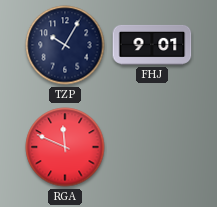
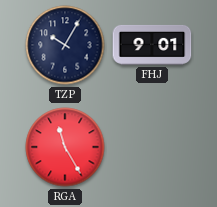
RGA: 11:49 -> 11:25
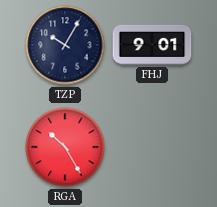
RGA: 11:25 -> 10:25
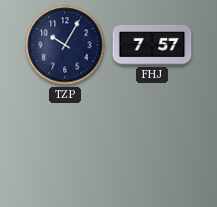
FHJ: 9:01 -> 7:57
RGA: 10:25 -> none
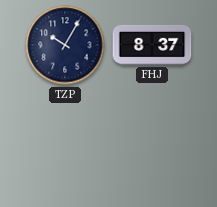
FHJ: 7:57 -> 8:37
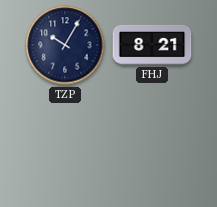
FHJ: 8:37 -> 8:21
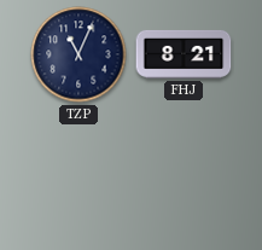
TZP: 10:05 -> 11:04
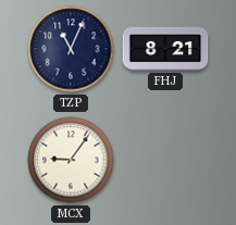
MCX: none -> 9:06
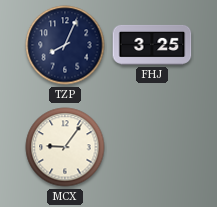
TZP: 11:04 -> 8:04
FHJ: 8:21 -> 3:25
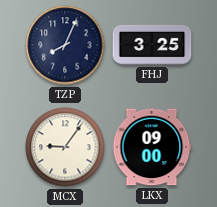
LKX: none -> 09:00
